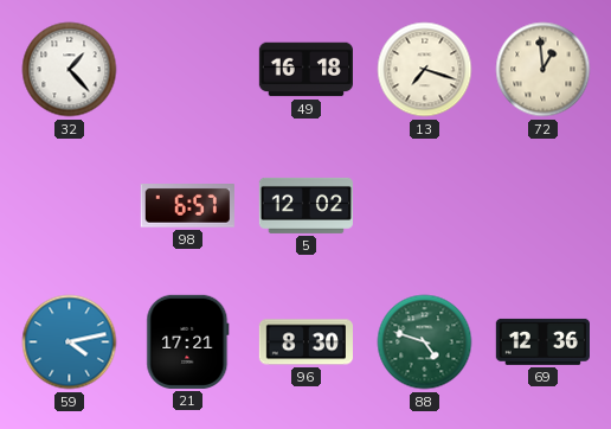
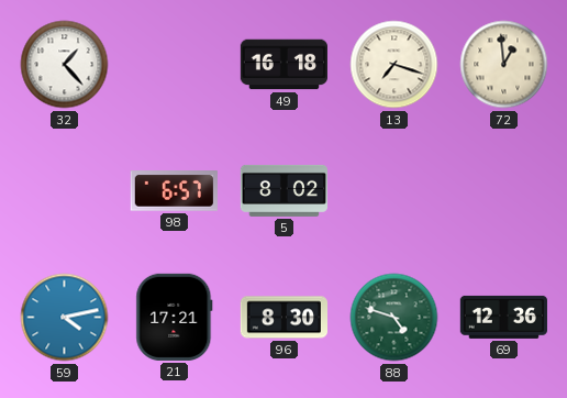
5: 12:02 -> 8:02
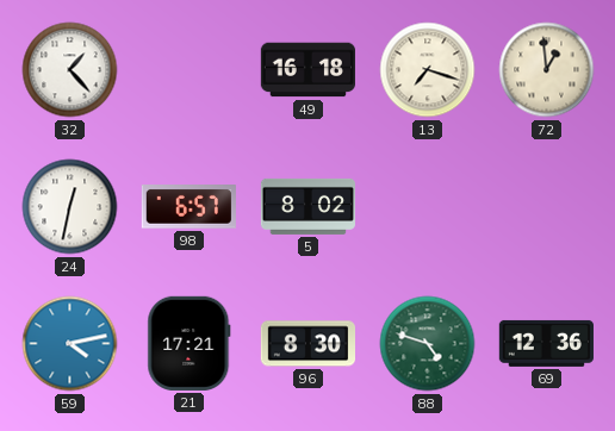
24: none -> 12:32
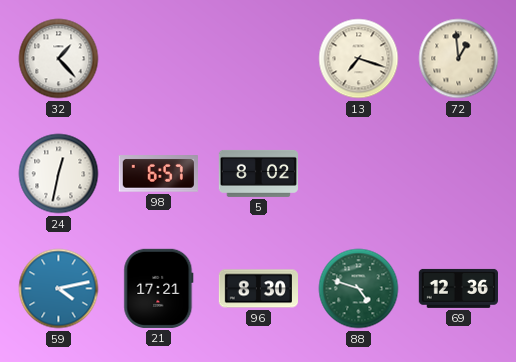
49: 16:18 -> none
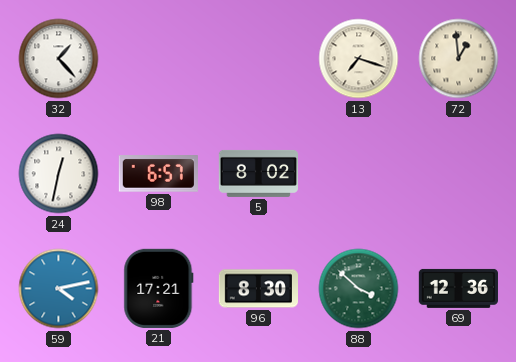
88: 4:48 -> 3:52
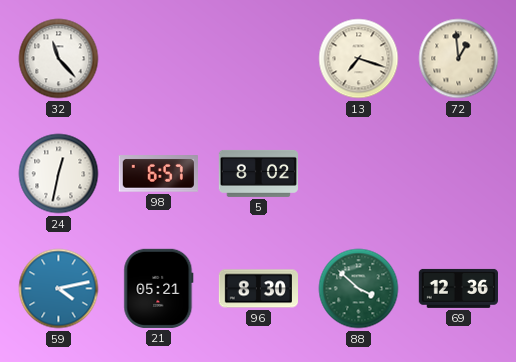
32: 1:23 -> 11:23
21: 17:21 -> 05:21
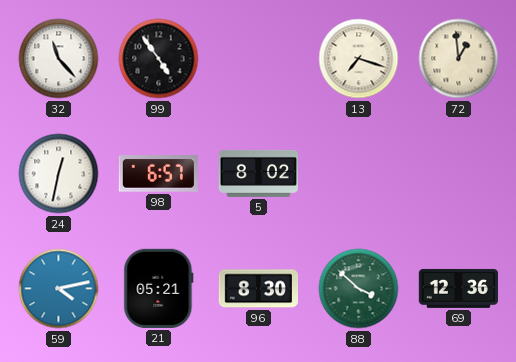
99: none -> 4:54
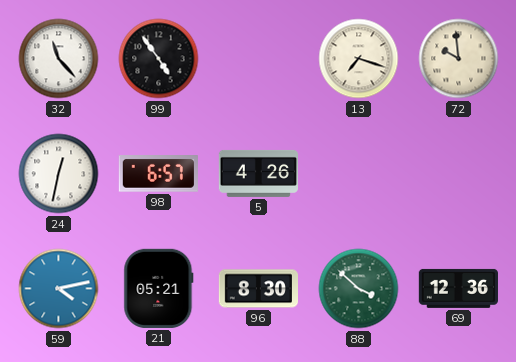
72: 12:59 -> 9:59
5: 8:02 -> 4:26
